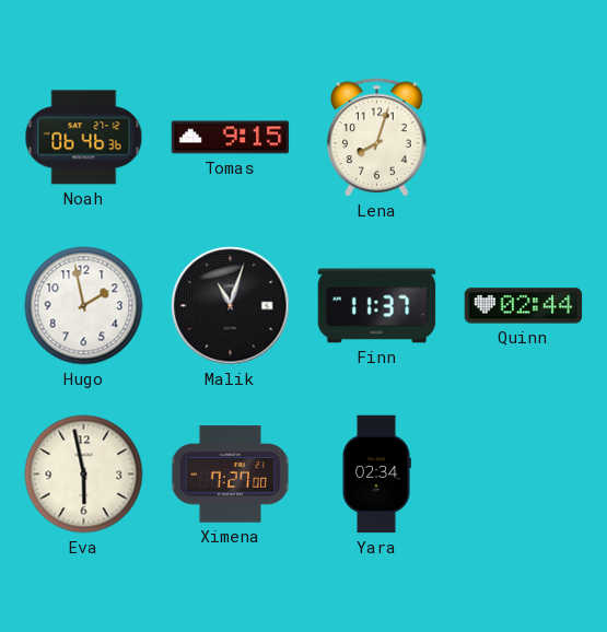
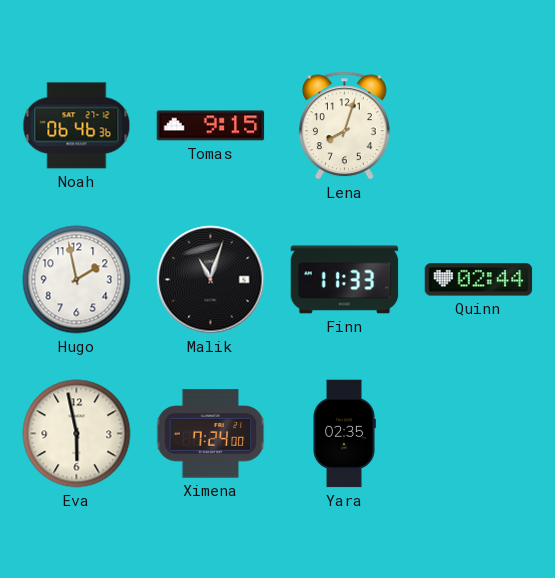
Finn: 11:37 -> 11:33
Ximena: 7:27 -> 7:24
Yara: 02:34 -> 02:35
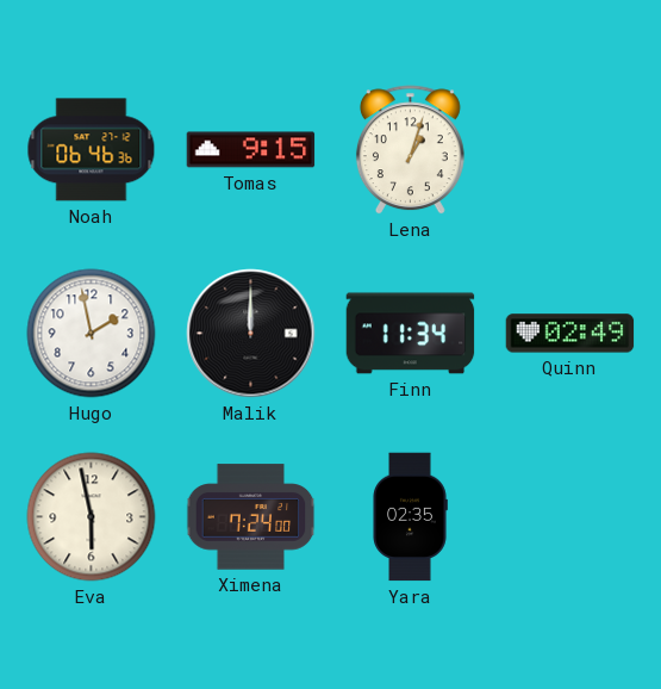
Lena: 8:03 -> 1:03
Malik: 11:03 -> 12:00
Finn: 11:33 -> 11:34
Quinn: 02:44 -> 02:49
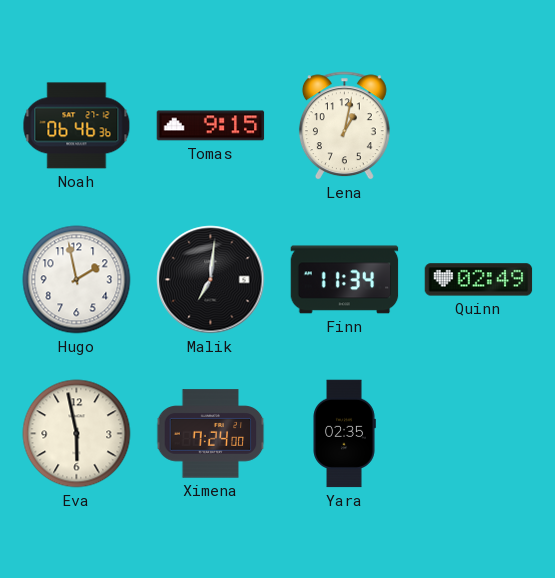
Lena: 1:03 -> 1:02
Malik: 12:00 -> 7:01
